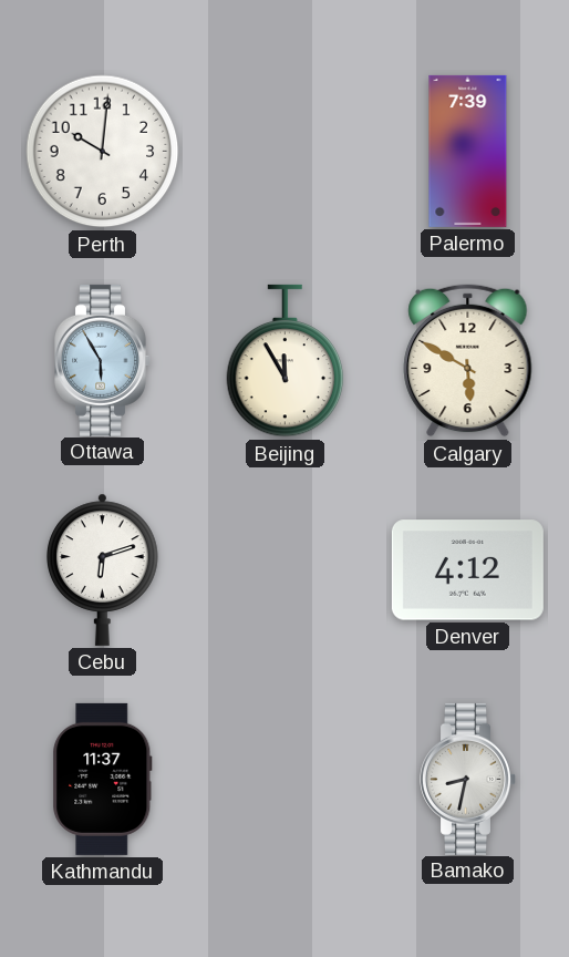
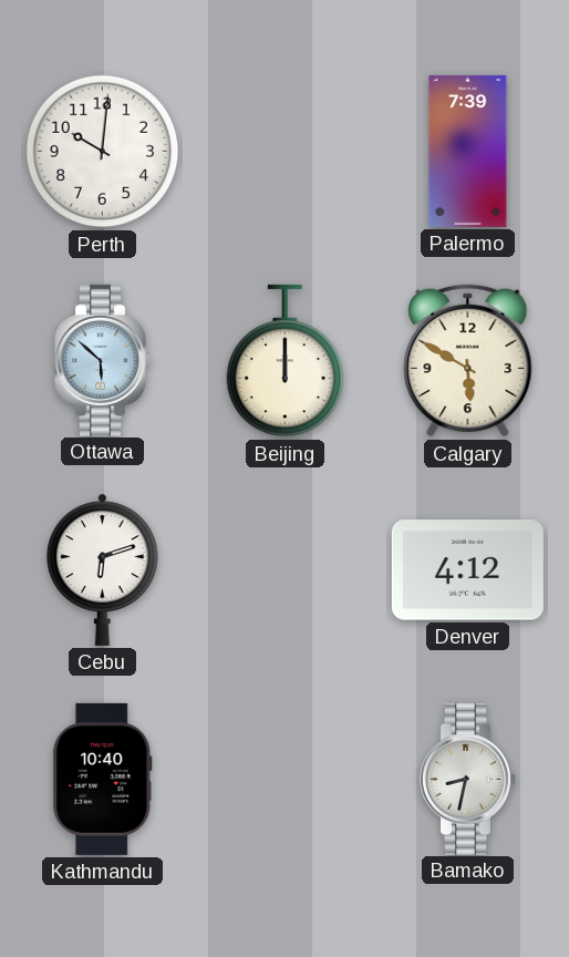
Ottawa: 5:55 -> 5:52
Beijing: 11:55 -> 12:00
Kathmandu: 11:37 -> 10:40
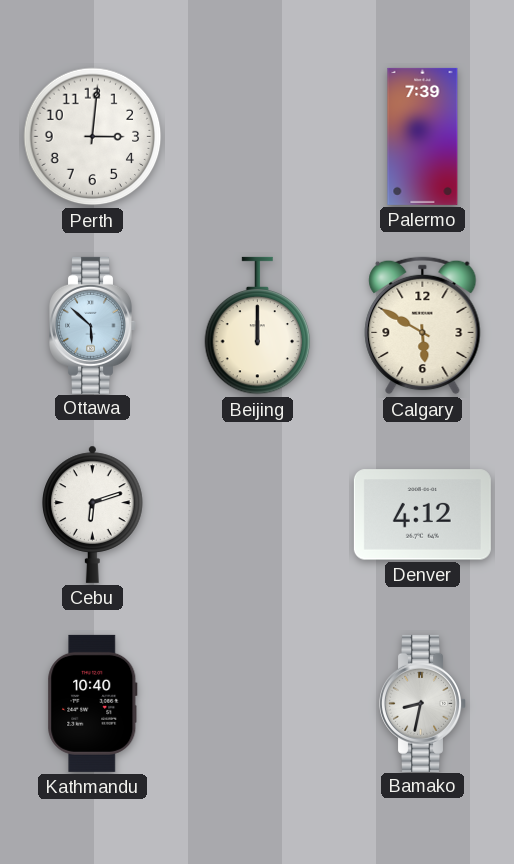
Perth: 10:01 -> 3:01
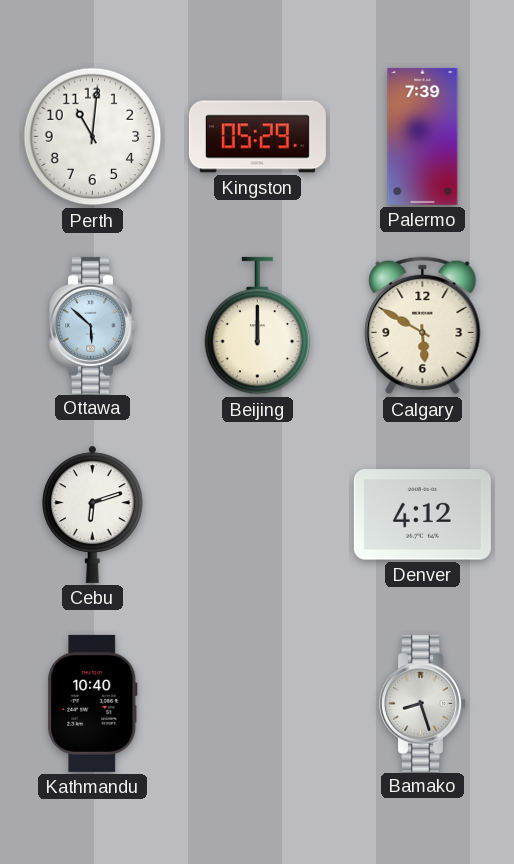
Perth: 3:01 -> 11:01
Kingston: none -> 05:29
Bamako: 8:32 -> 8:27
